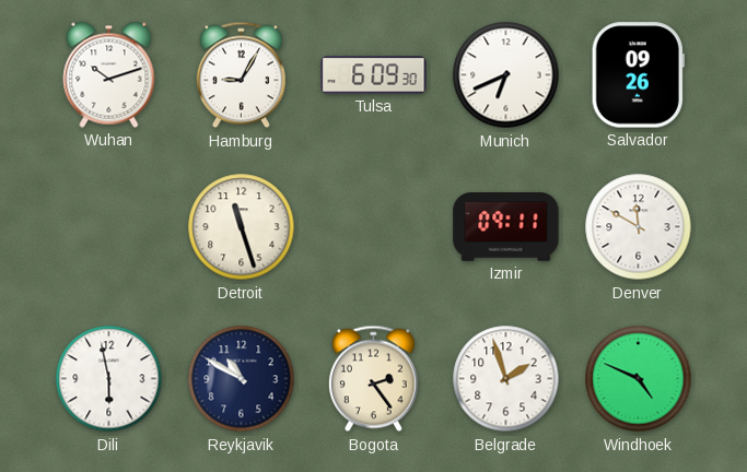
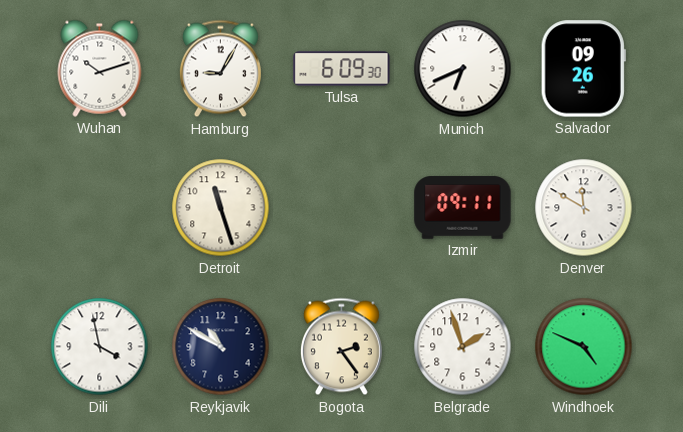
Dili: 5:58 -> 3:58
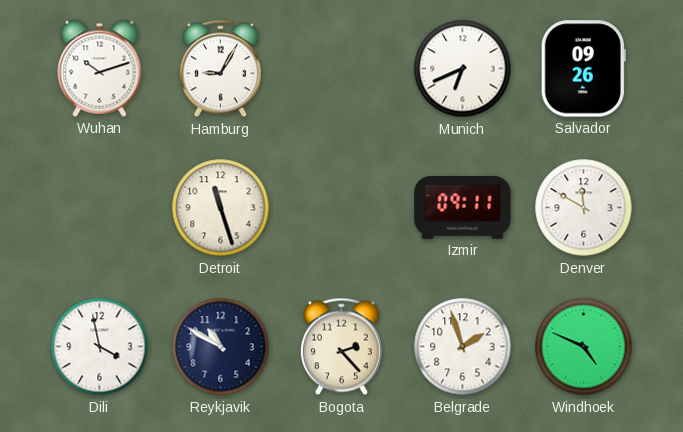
Tulsa: 6:09 -> none
Bogota: 2:24 -> 2:23
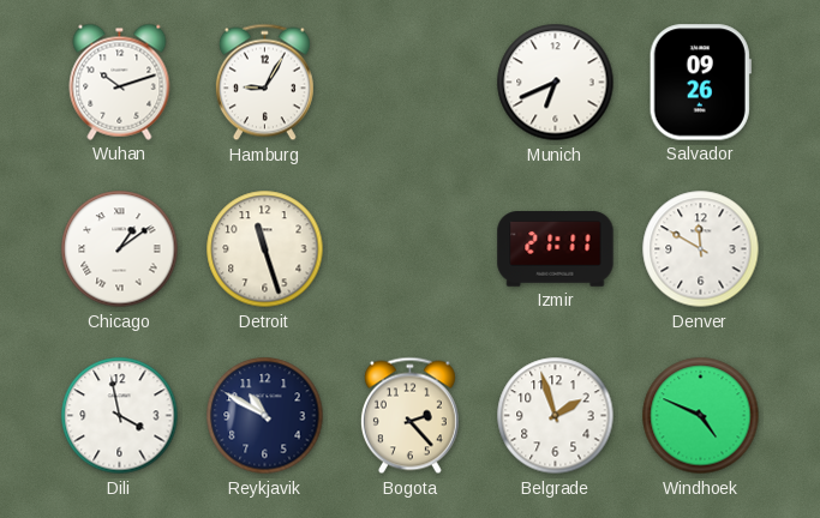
Chicago: none -> 1:09
Izmir: 09:11 -> 21:11
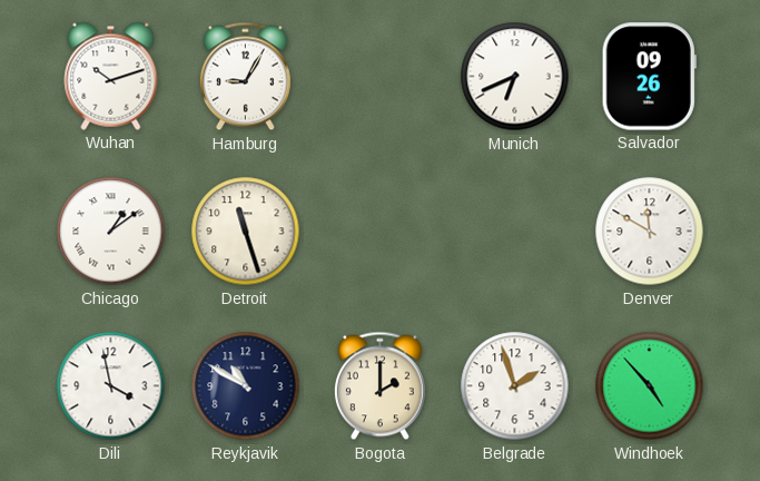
Izmir: 21:11 -> none
Bogota: 2:23 -> 2:00
Windhoek: 4:49 -> 4:53
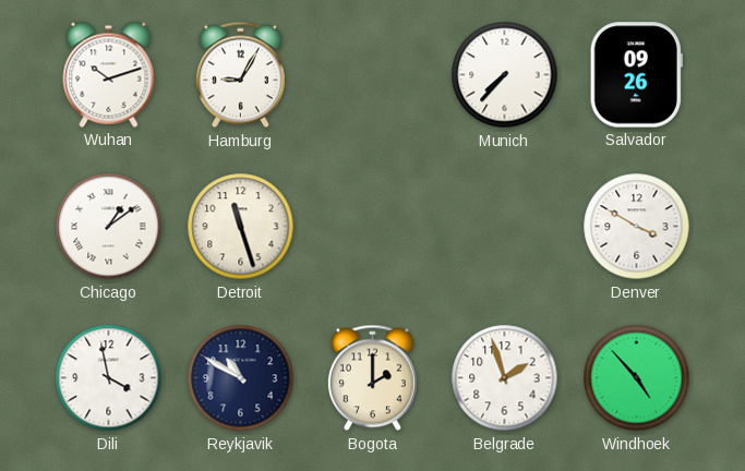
Munich: 6:41 -> 7:37
Denver: 11:50 -> 3:50
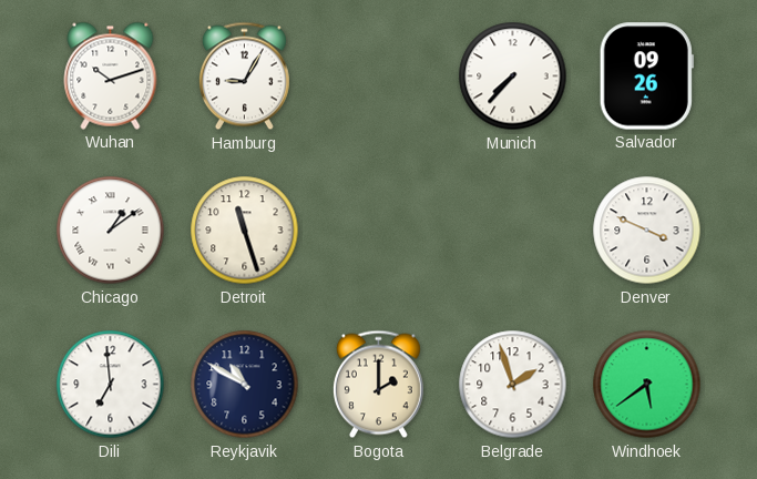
Denver: 3:50 -> 3:49
Dili: 3:58 -> 6:59
Windhoek: 4:53 -> 5:39
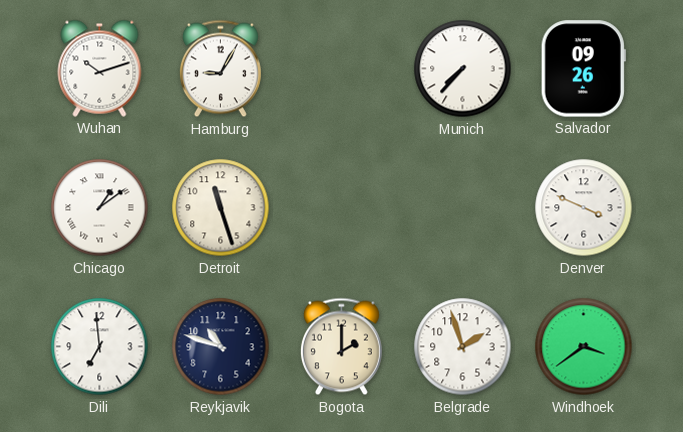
Reykjavik: 10:50 -> 10:48
Windhoek: 5:39 -> 3:39
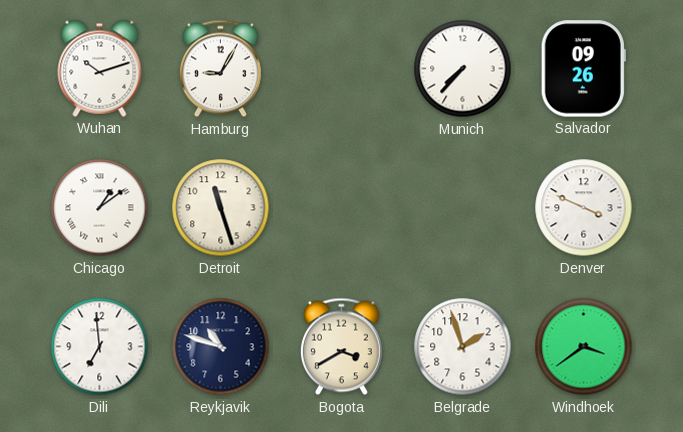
Bogota: 2:00 -> 3:40
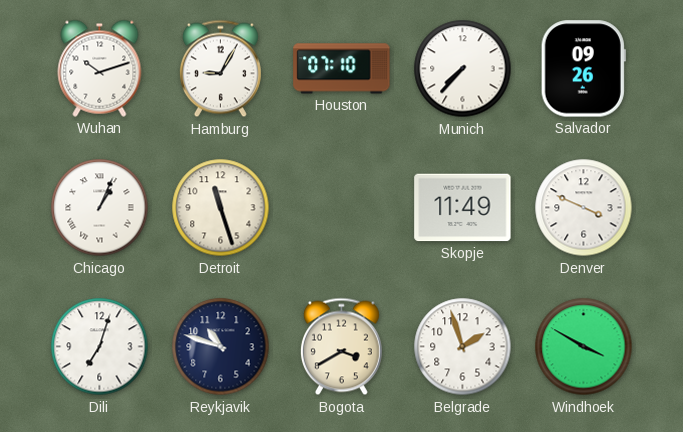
Houston: none -> 07:10
Chicago: 1:09 -> 1:04
Skopje: none -> 11:49
Dili: 6:59 -> 7:03
Windhoek: 3:39 -> 3:50
